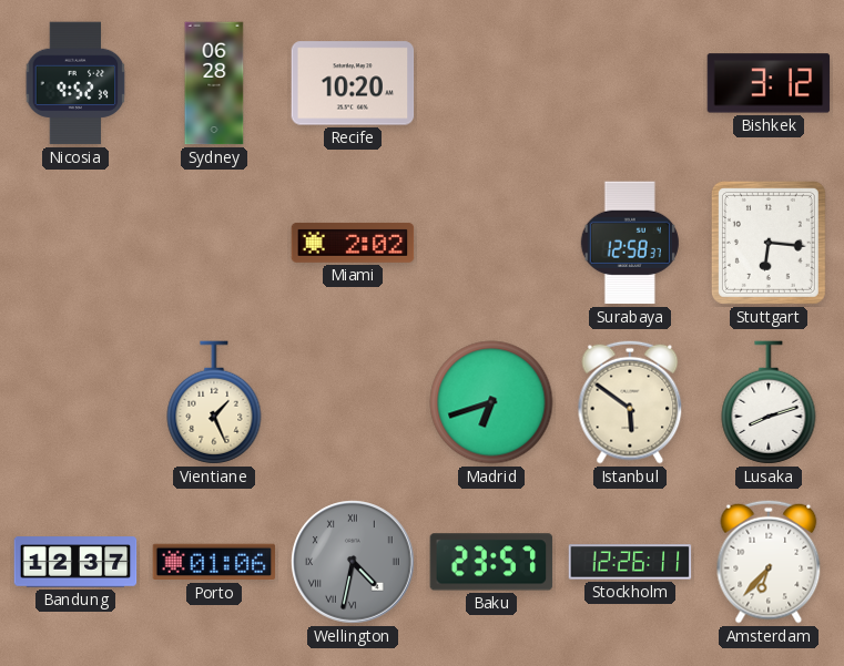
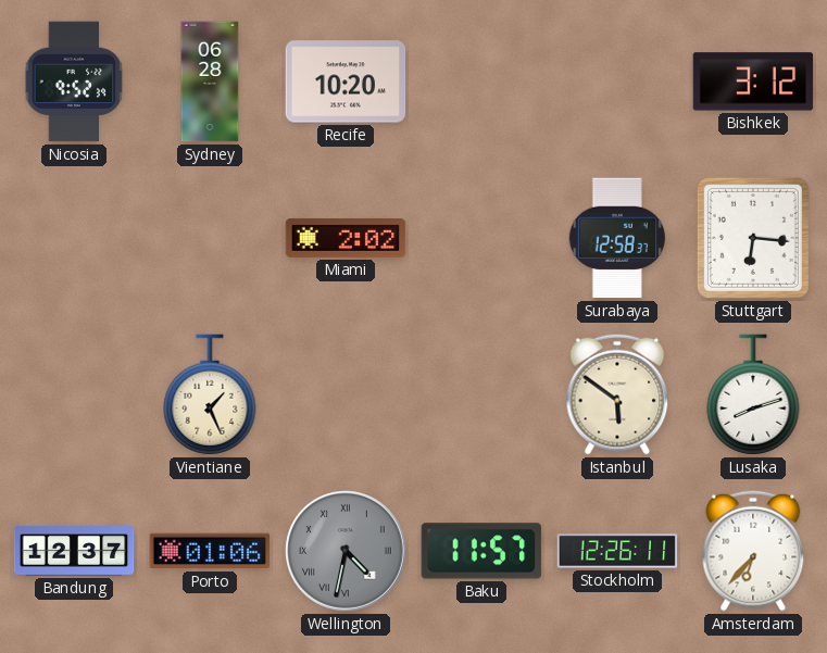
Madrid: 6:42 -> none
Baku: 23:57 -> 11:57
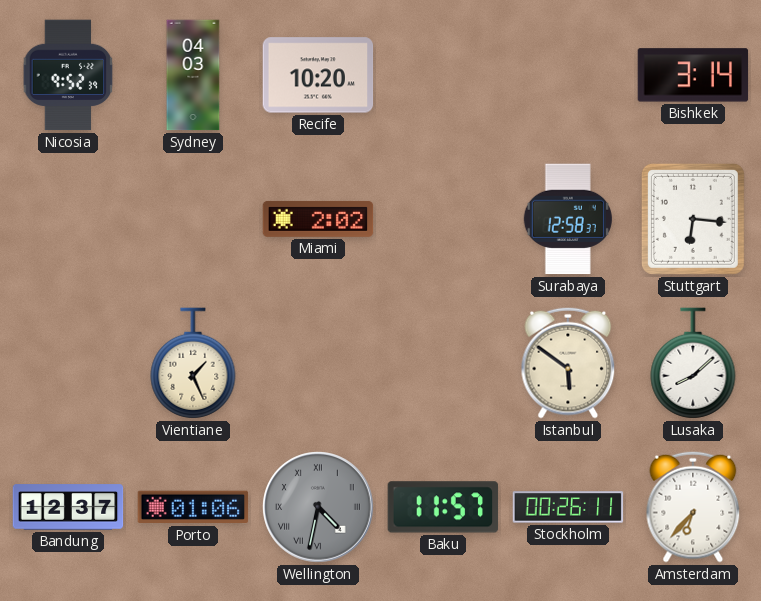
Sydney: 06:28 -> 04:03
Bishkek: 3:12 -> 3:14
Lusaka: 8:12 -> 8:08
Stockholm: 12:26 -> 00:26
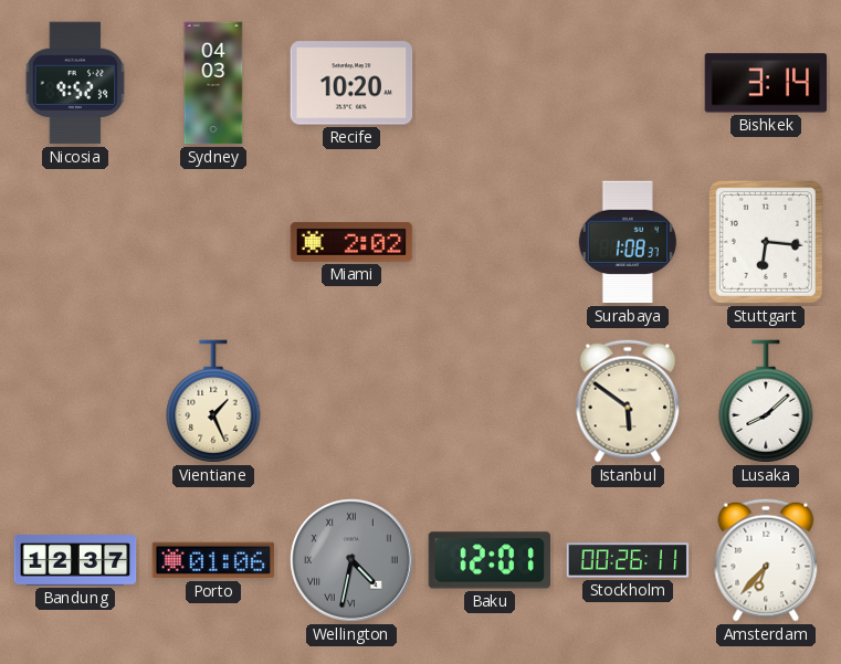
Surabaya: 12:58 -> 1:08
Baku: 11:57 -> 12:01
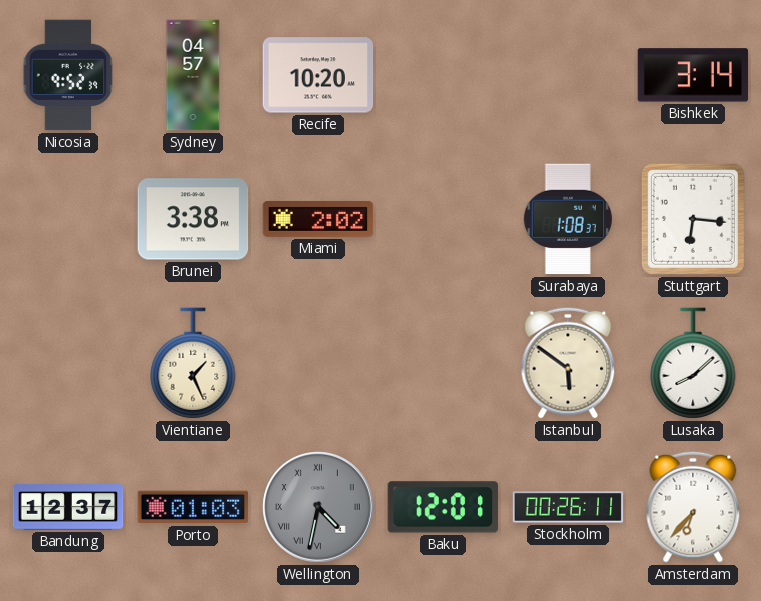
Sydney: 04:03 -> 04:57
Brunei: none -> 3:38
Porto: 01:06 -> 01:03
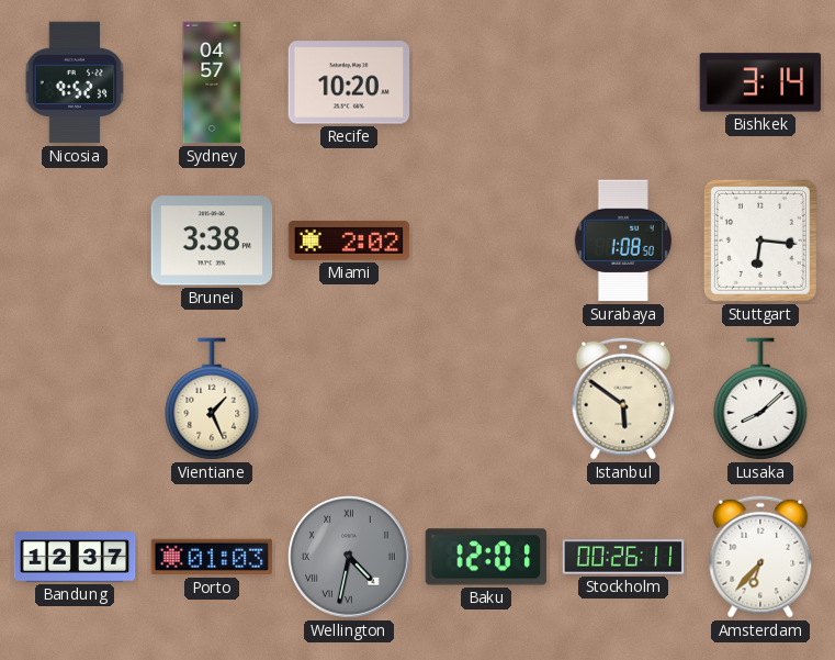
Surabaya: 1:08:37 -> 1:08:50
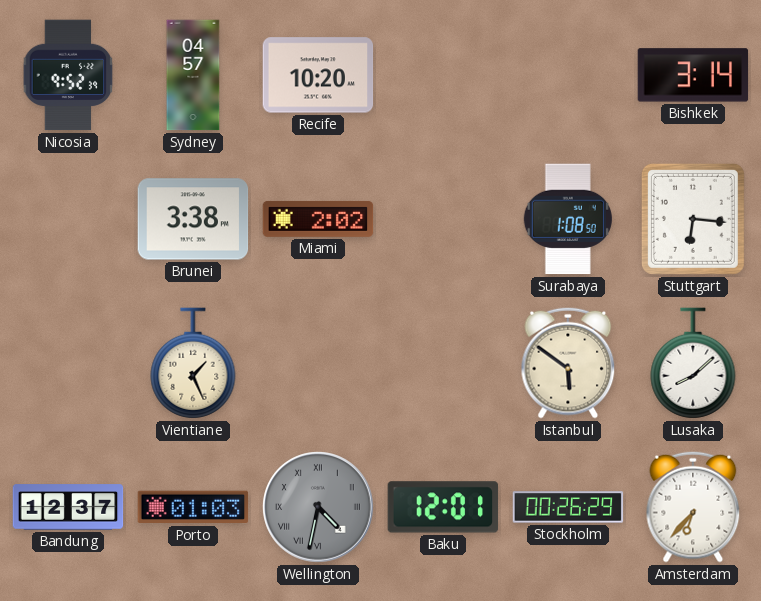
Stockholm: 00:26:11 -> 00:26:29
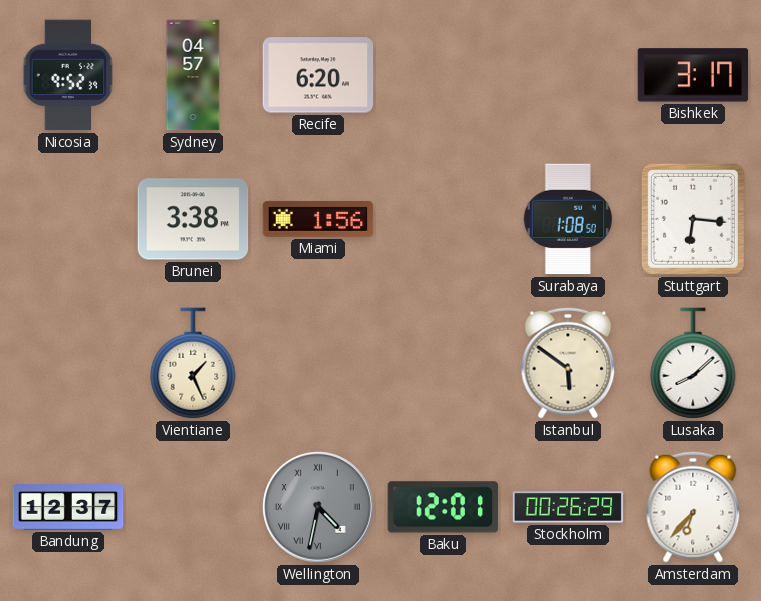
Recife: 10:20 -> 6:20
Bishkek: 3:14 -> 3:17
Miami: 2:02 -> 1:56
Porto: 01:03 -> none
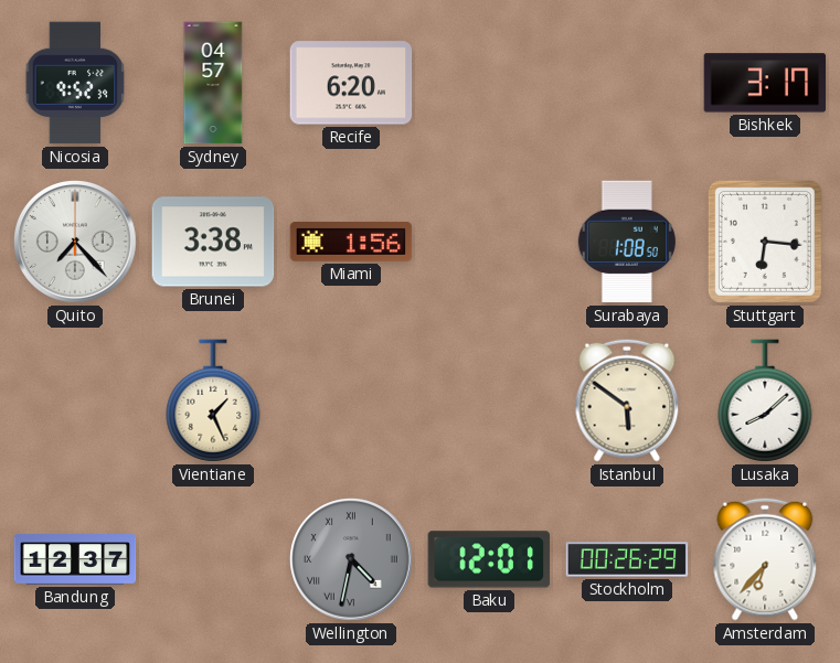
Quito: none -> 7:23
